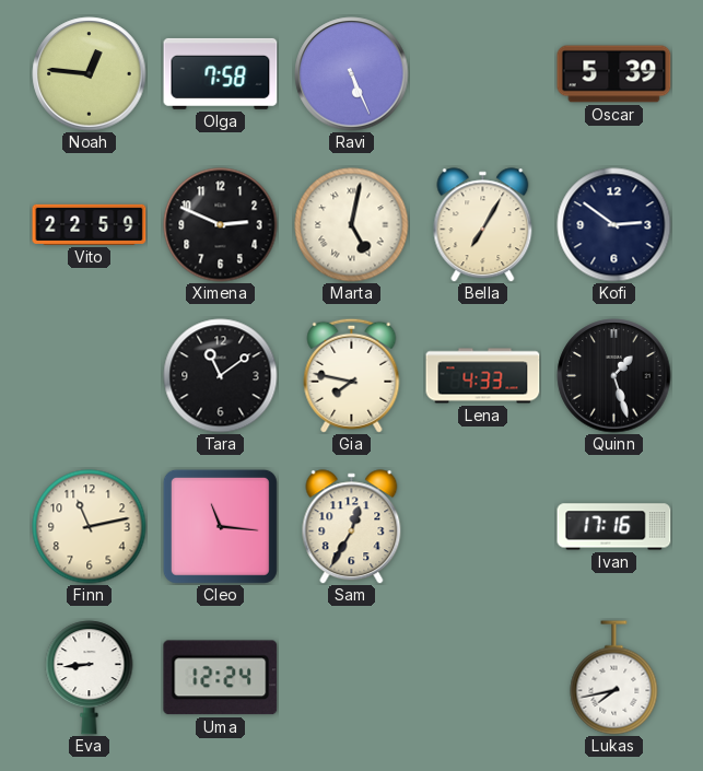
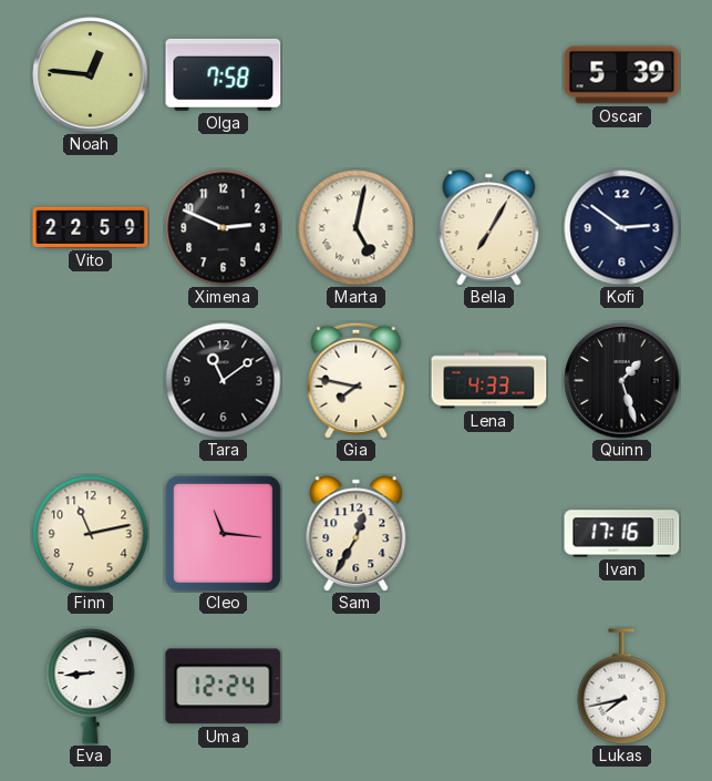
Ravi: 5:26 -> none
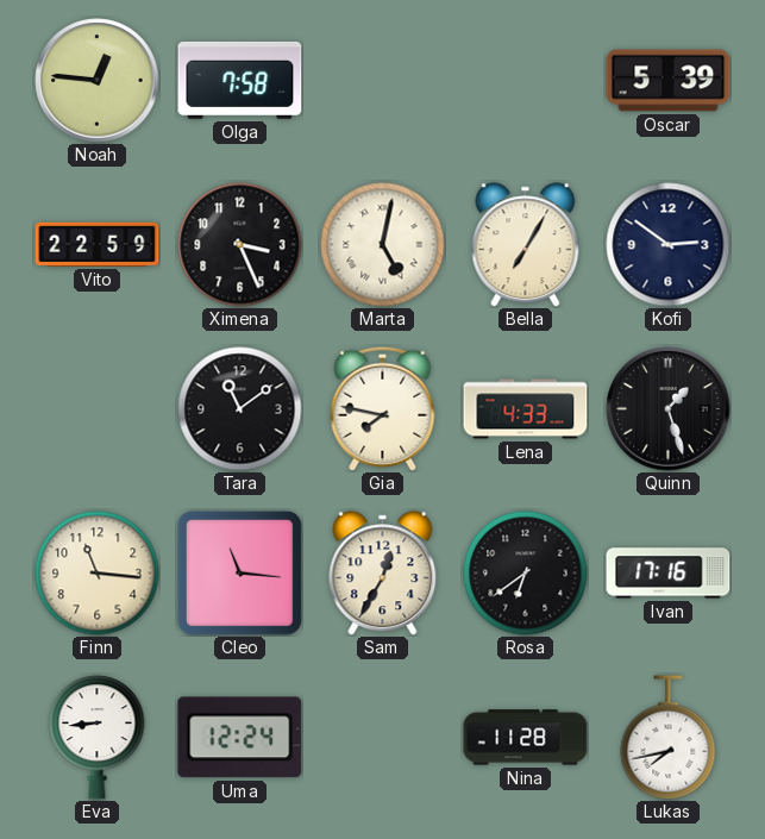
Ximena: 2:49 -> 3:26
Finn: 11:13 -> 11:16
Rosa: none -> 6:39
Nina: none -> 11:28
